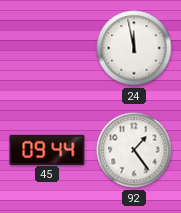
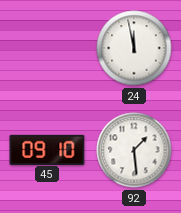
45: 09:44 -> 09:10
92: 1:24 -> 1:29
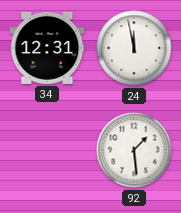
34: none -> 12:31
45: 09:10 -> none
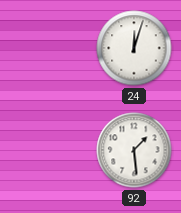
34: 12:31 -> none
24: 11:58 -> 12:03
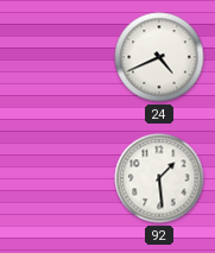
24: 12:03 -> 4:41
